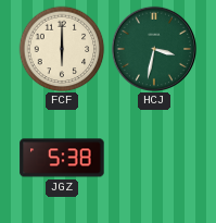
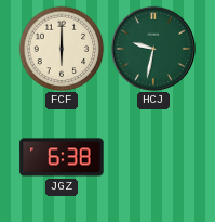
HCJ: 3:32 -> 9:32
JGZ: 5:38 -> 6:38
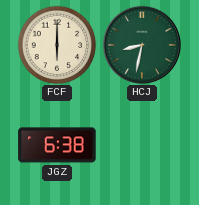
HCJ: 9:32 -> 8:32
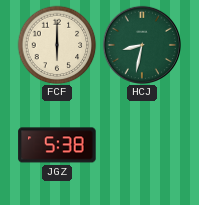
JGZ: 6:38 -> 5:38
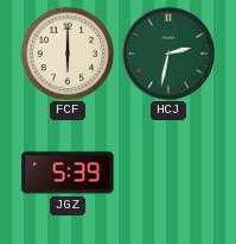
HCJ: 8:32 -> 2:32
JGZ: 5:38 -> 5:39
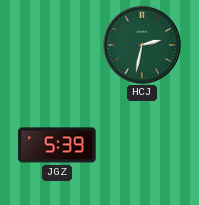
FCF: 6:00 -> none
